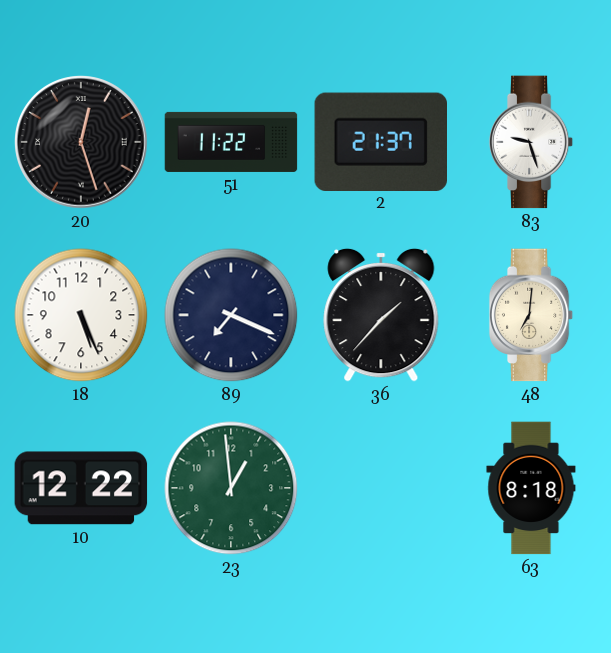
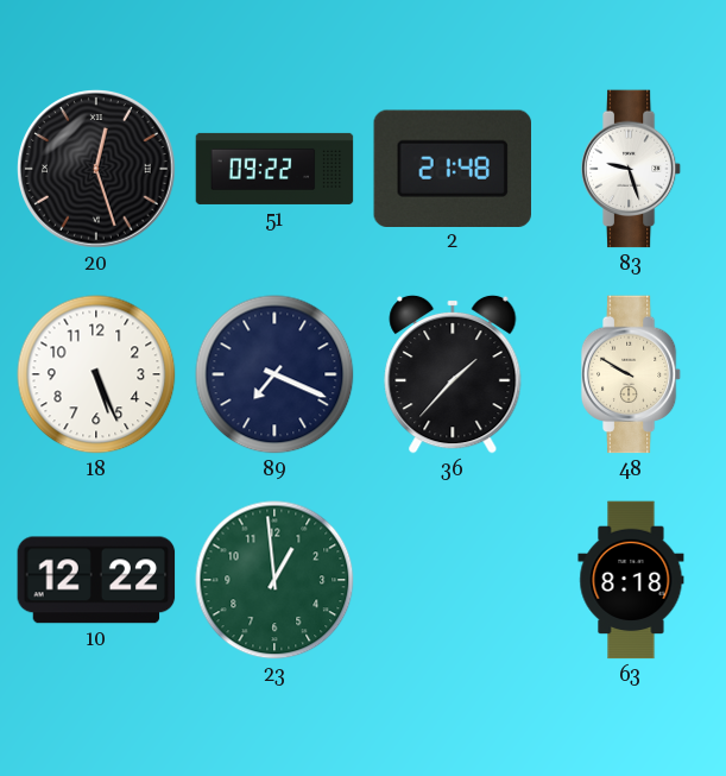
51: 11:22 -> 09:22
2: 21:37 -> 21:48
48: 7:01 -> 9:50
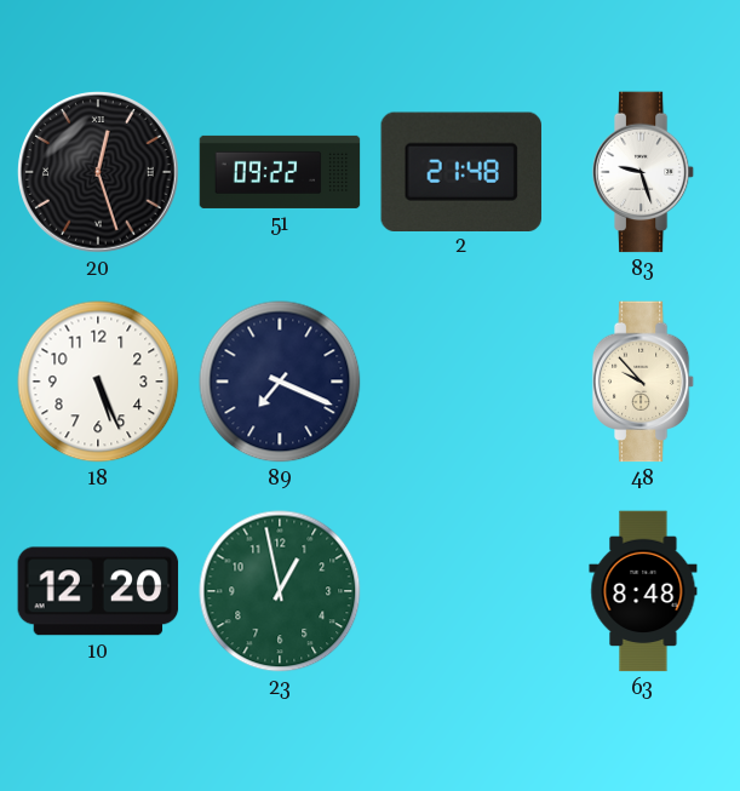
36: 1:37 -> none
48: 9:50 -> 9:53
10: 12:22 -> 12:20
23: 12:59 -> 12:58
63: 8:18 -> 8:48
